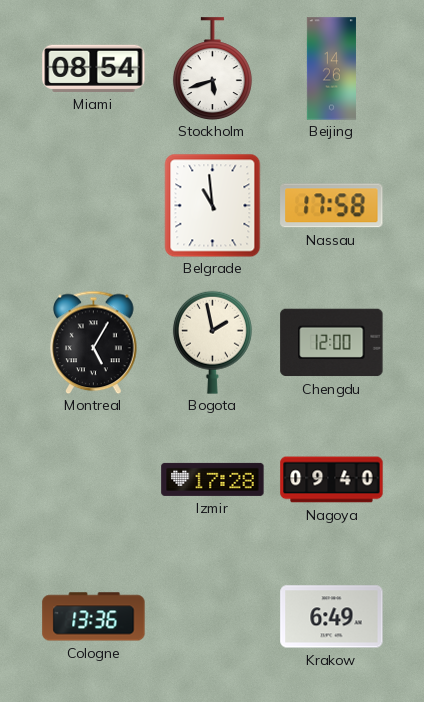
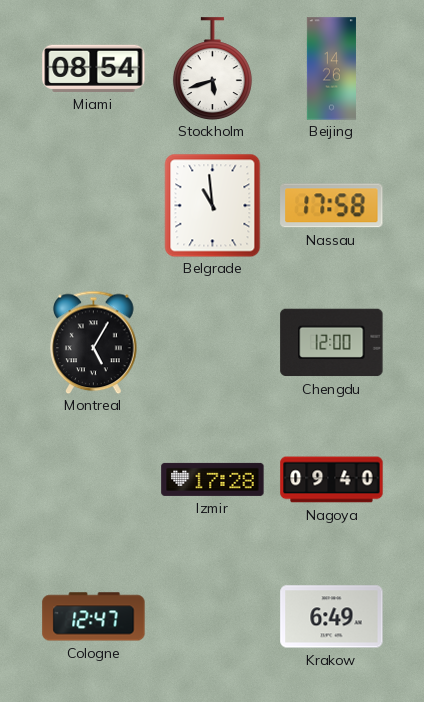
Bogota: 1:58 -> none
Cologne: 13:36 -> 12:47
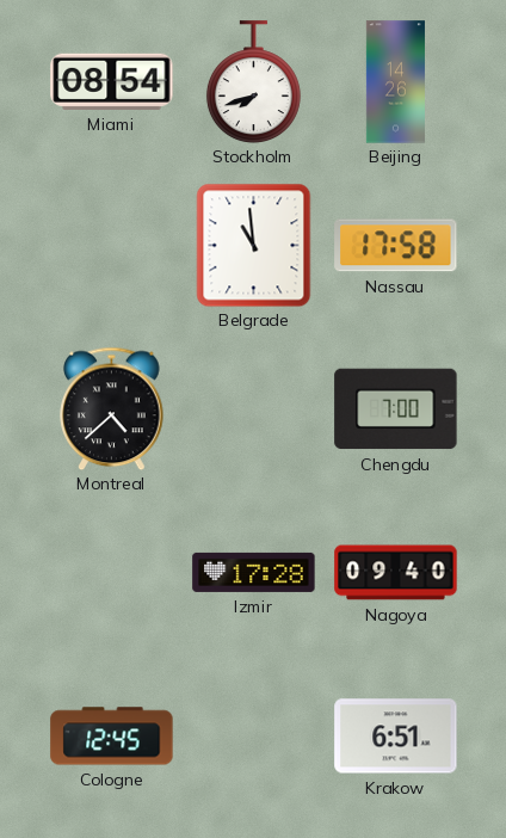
Stockholm: 5:42 -> 7:42
Montreal: 5:05 -> 4:38
Chengdu: 12:00 -> 7:00
Cologne: 12:47 -> 12:45
Krakow: 6:49 -> 6:51
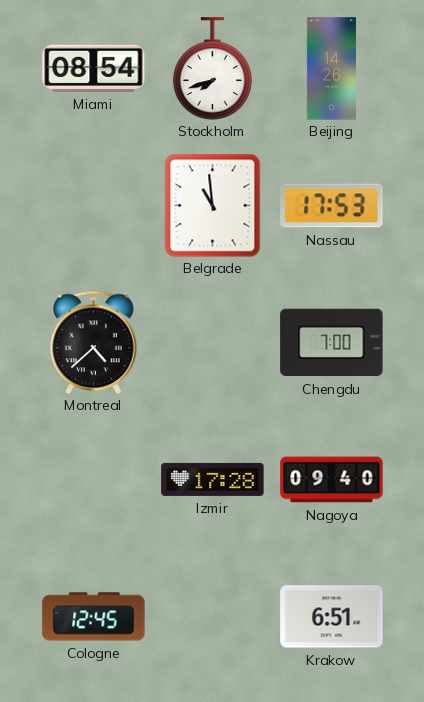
Nassau: 17:58 -> 17:53
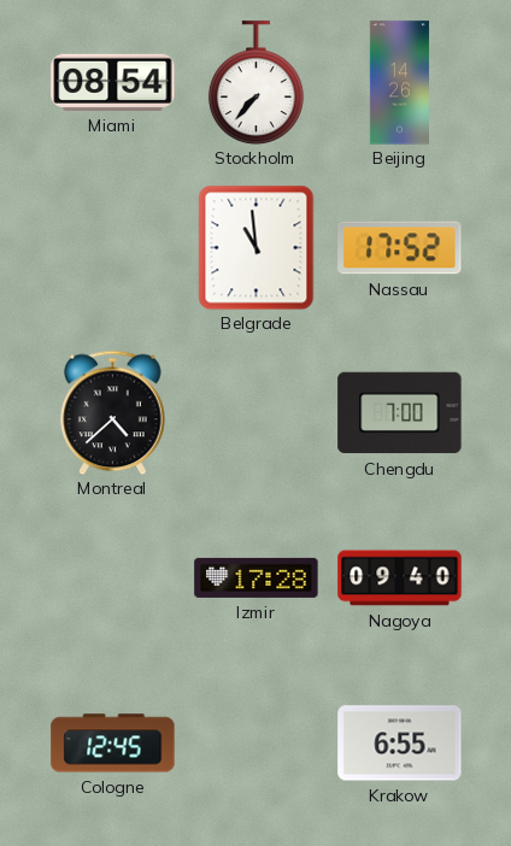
Stockholm: 7:42 -> 7:37
Nassau: 17:53 -> 17:52
Krakow: 6:51 -> 6:55
